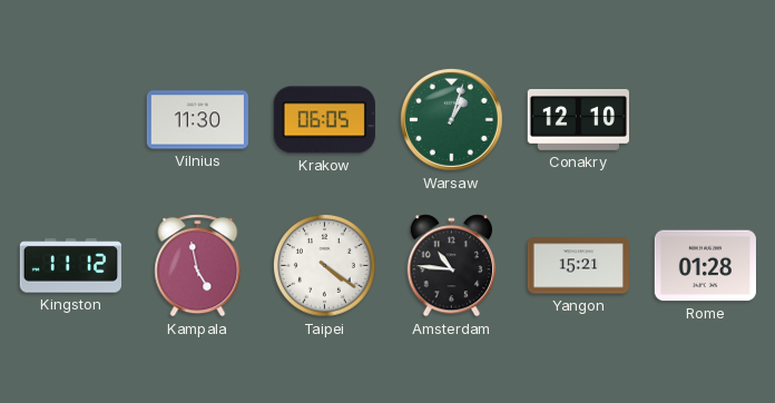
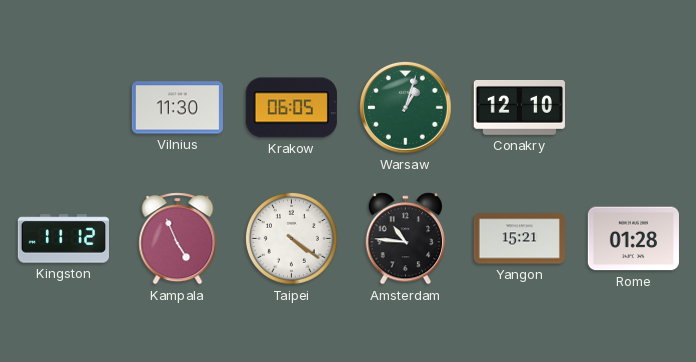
Kampala: 4:58 -> 4:56
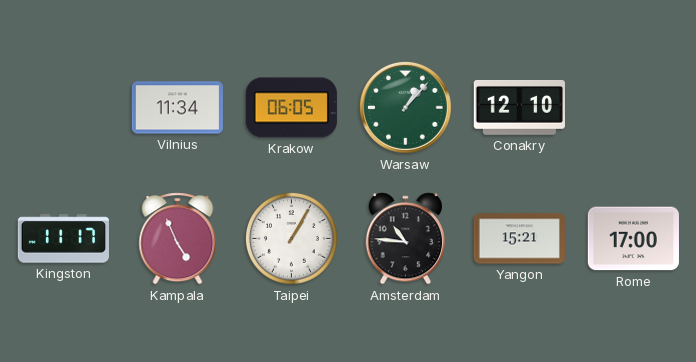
Vilnius: 11:30 -> 11:34
Warsaw: 1:03 -> 1:07
Kingston: 11:12 -> 11:17
Taipei: 4:21 -> 1:05
Rome: 01:28 -> 17:00
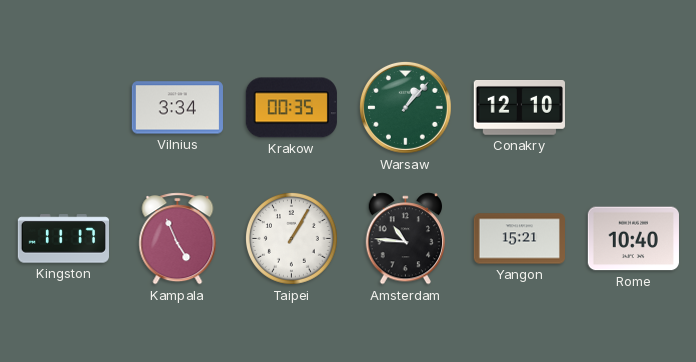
Vilnius: 11:34 -> 3:34
Krakow: 06:05 -> 00:35
Rome: 17:00 -> 10:40
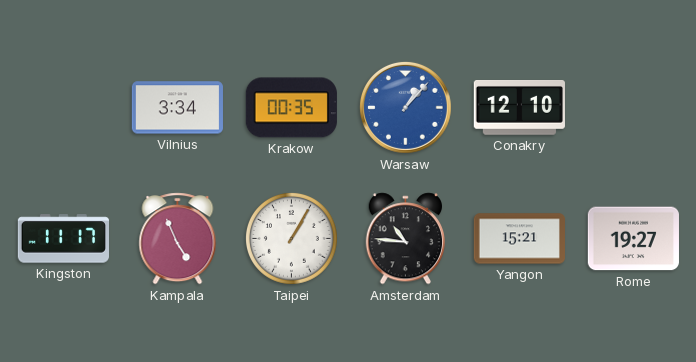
Warsaw dial: green -> blue
Rome: 10:40 -> 19:27
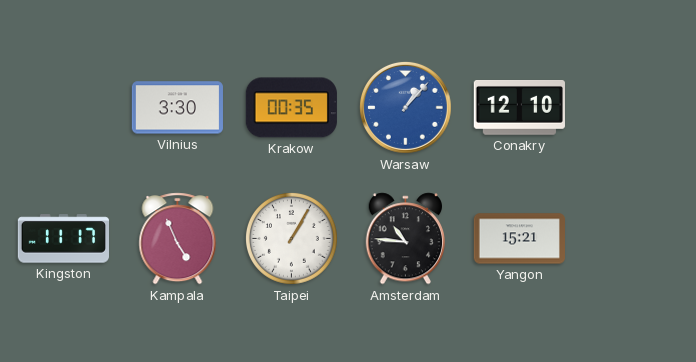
Vilnius: 3:34 -> 3:30
Rome: 19:27 -> none
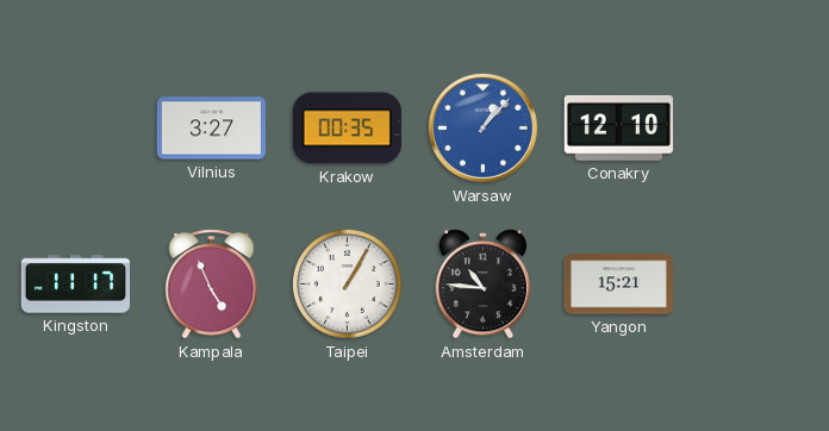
Vilnius: 3:30 -> 3:27
